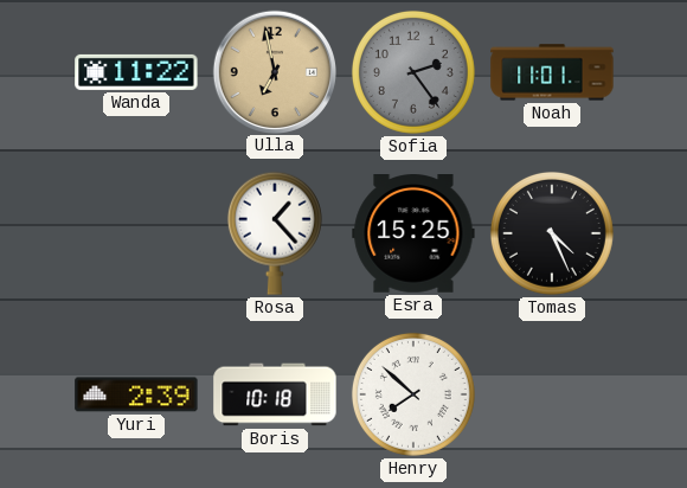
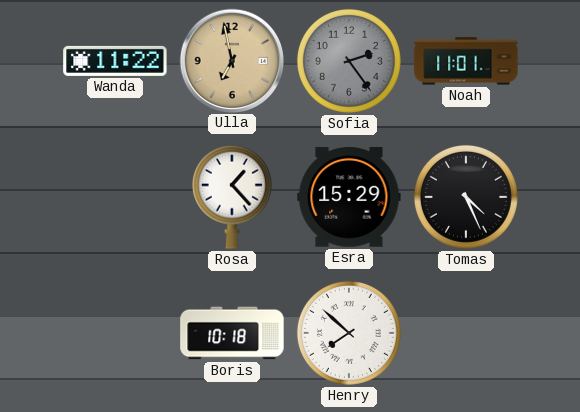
Esra: 15:25 -> 15:29
Yuri: 2:39 -> none
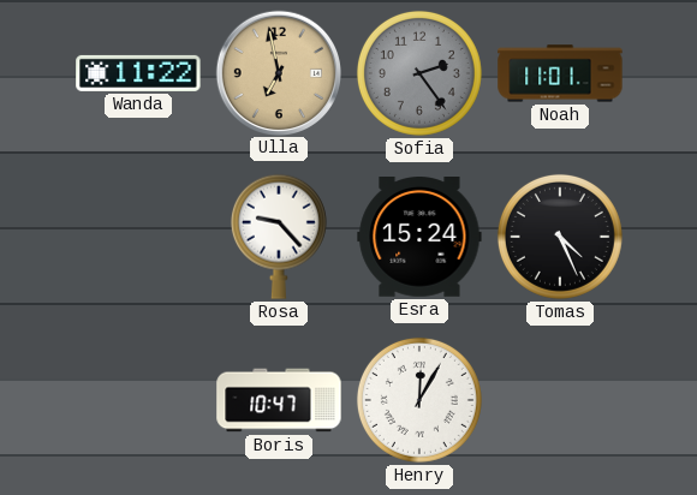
Rosa: 1:23 -> 9:23
Esra: 15:29 -> 15:24
Boris: 10:18 -> 10:47
Henry: 7:52 -> 12:05
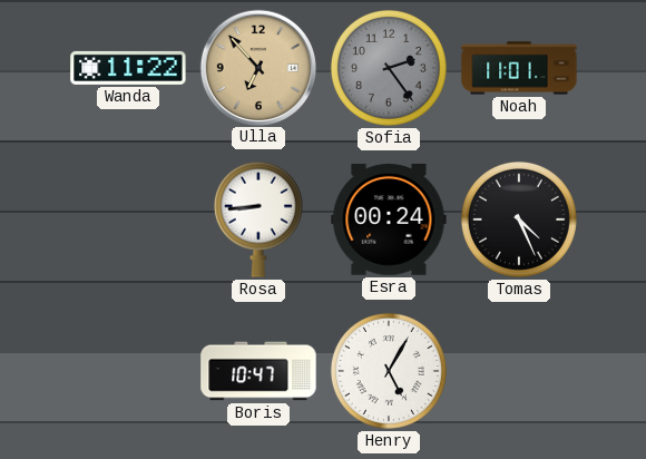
Ulla: 6:58 -> 6:53
Rosa: 9:23 -> 8:44
Esra: 15:24 -> 00:24
Henry: 12:05 -> 5:05
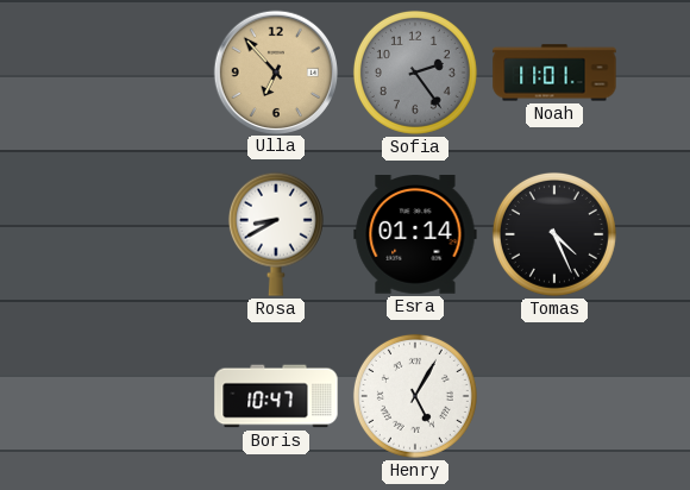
Wanda: 11:22 -> none
Rosa: 8:44 -> 8:40
Esra: 00:24 -> 01:14
